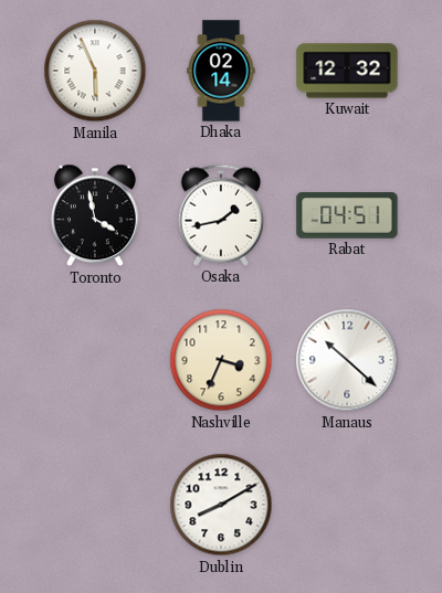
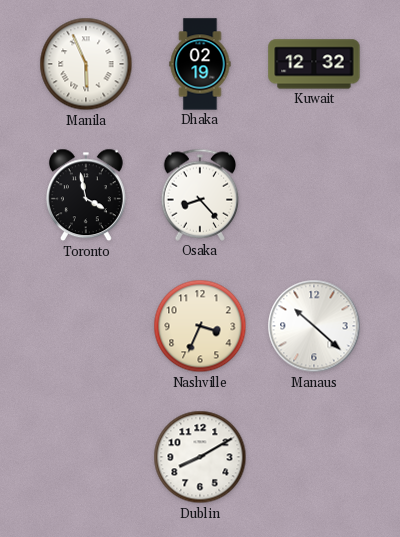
Dhaka: 02:14 -> 02:19
Osaka: 1:43 -> 8:23
Rabat: 04:51 -> none
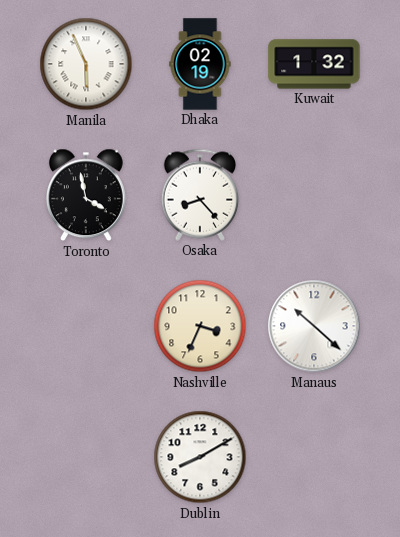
Kuwait: 12:32 -> 1:32
